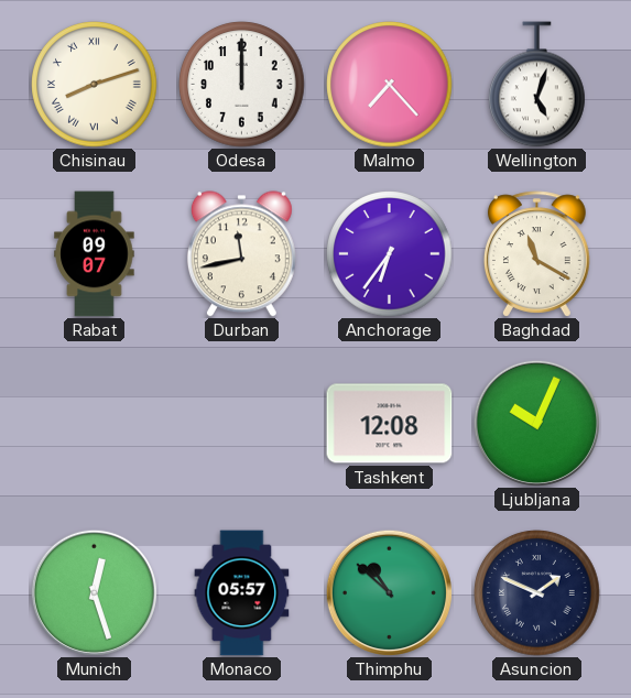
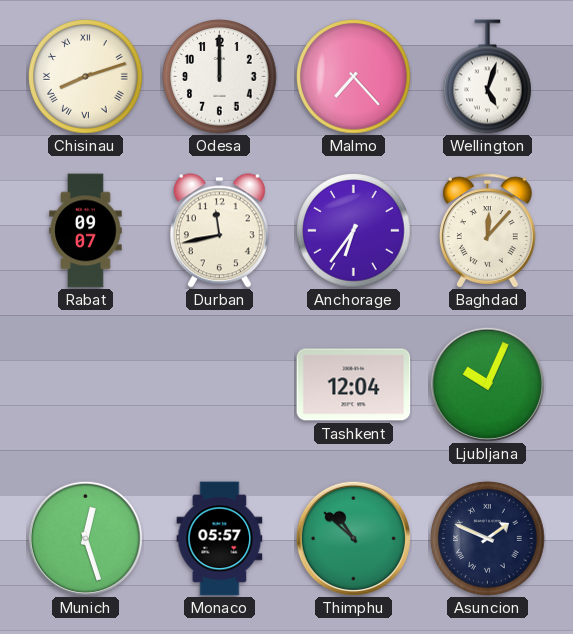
Baghdad: 11:20 -> 12:07
Tashkent: 12:08 -> 12:04
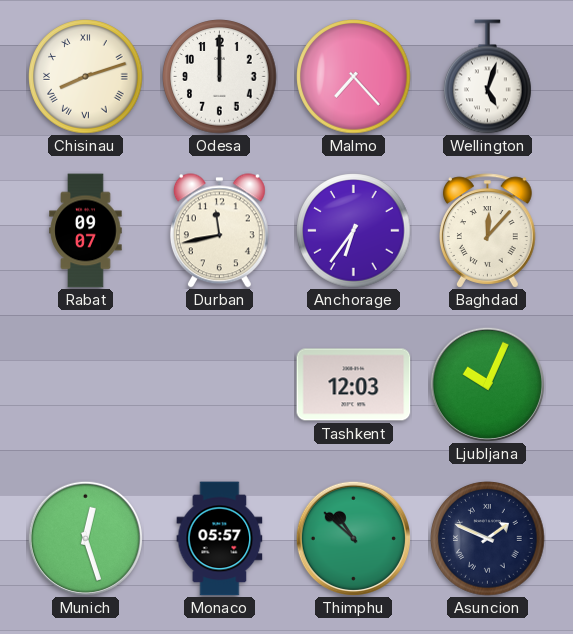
Tashkent: 12:04 -> 12:03
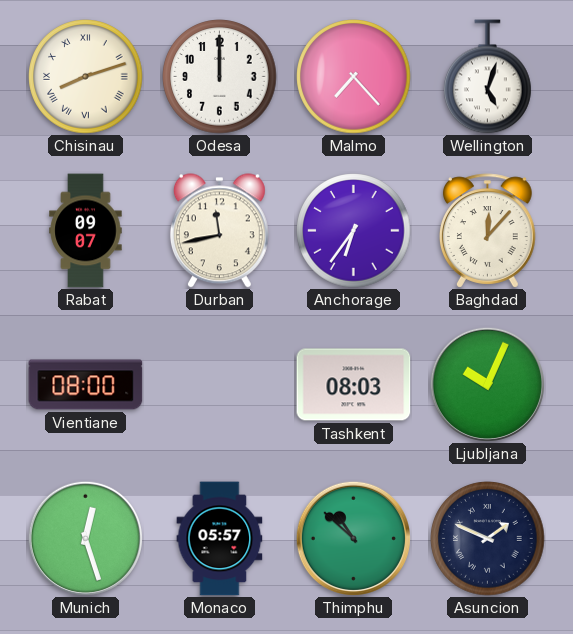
Vientiane: none -> 08:00
Tashkent: 12:03 -> 08:03
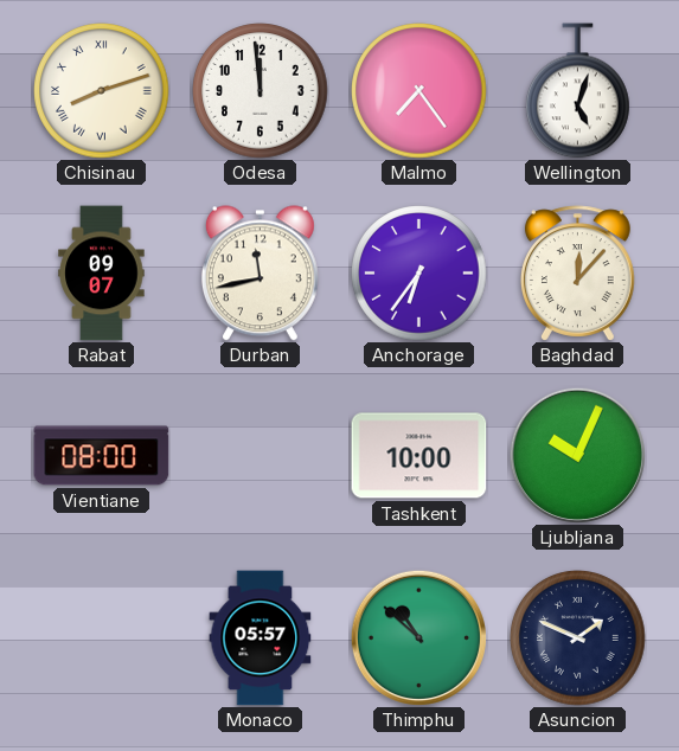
Odesa: 12:00 -> 11:59
Malmo: 7:23 -> 7:24
Tashkent: 08:03 -> 10:00
Munich: 12:27 -> none
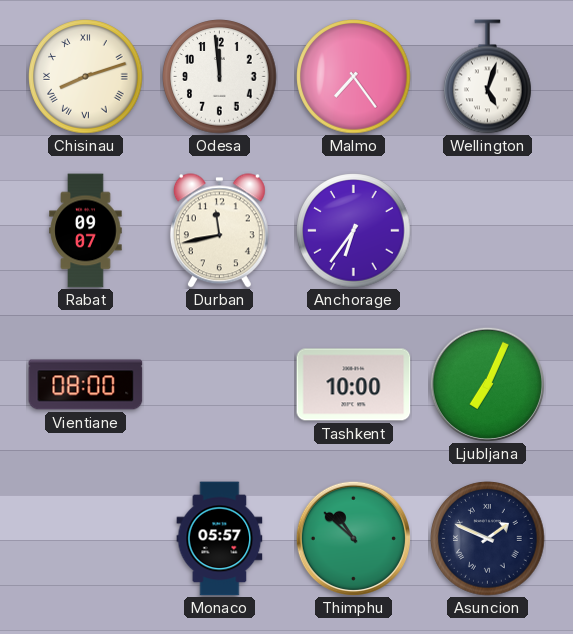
Baghdad: 12:07 -> none
Ljubljana: 10:04 -> 7:04
